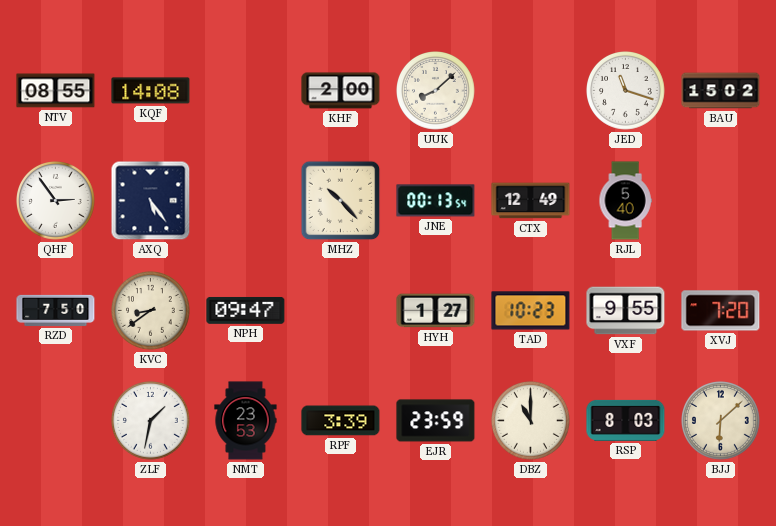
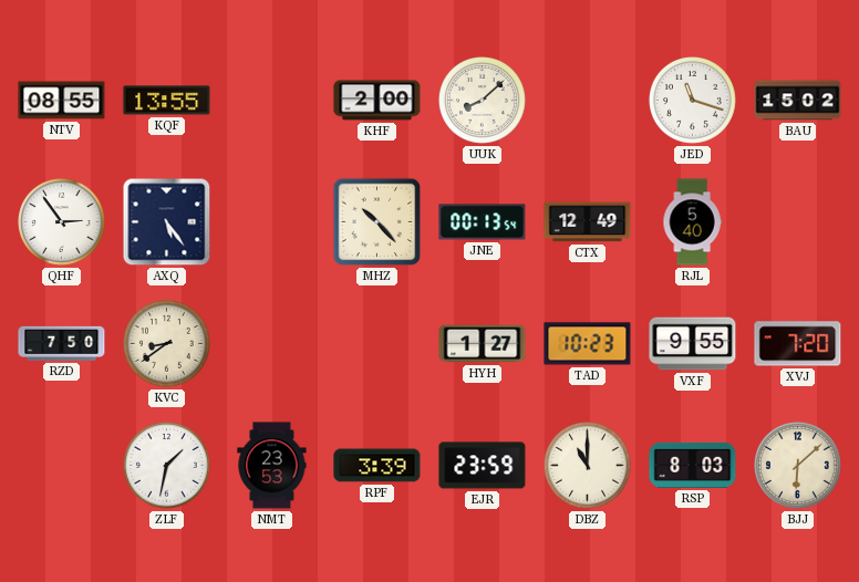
KQF: 14:08 -> 13:55
NPH: 09:47 -> none
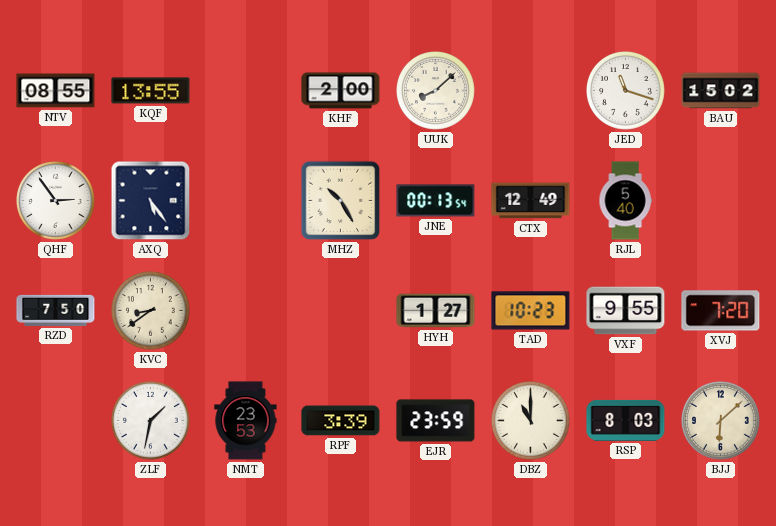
MHZ: 10:23 -> 10:25
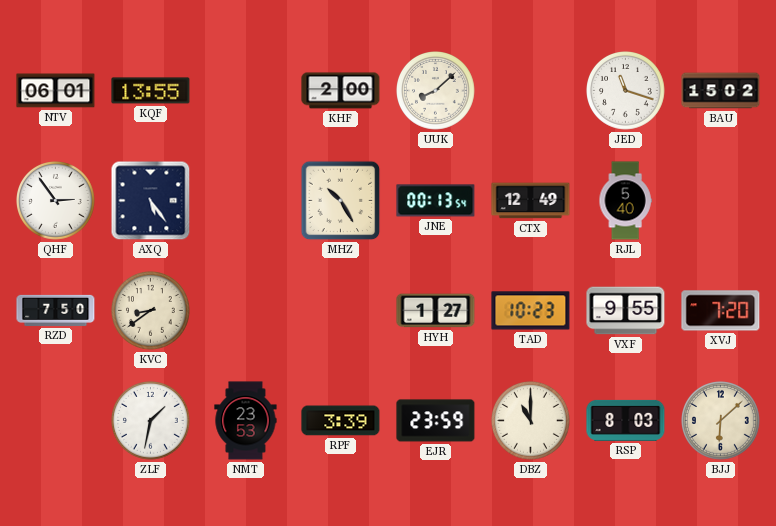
NTV: 08:55 -> 06:01
